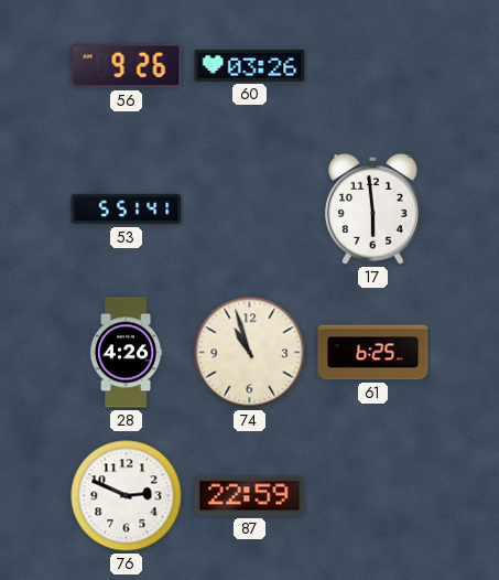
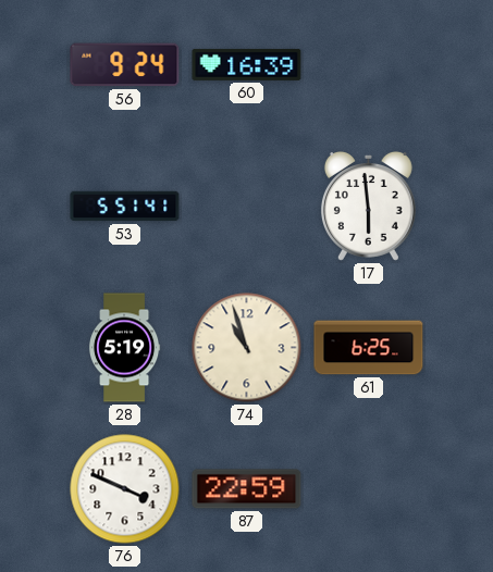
56: 9:26 -> 9:24
60: 03:26 -> 16:39
28: 4:26 -> 5:19
76: 2:49 -> 3:49
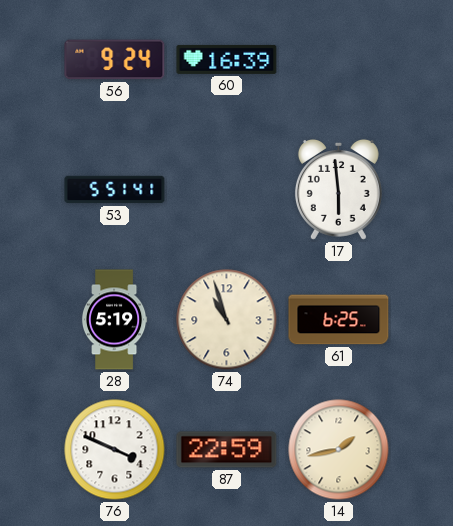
14: none -> 1:43
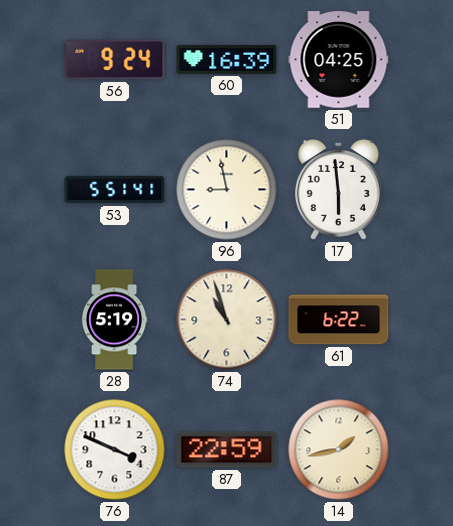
51: none -> 04:25
96: none -> 8:58
61: 6:25 -> 6:22
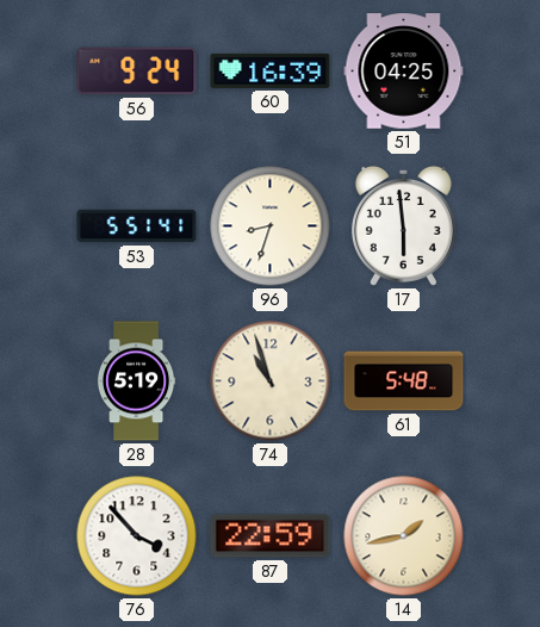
96: 8:58 -> 8:33
61: 6:22 -> 5:48
76: 3:49 -> 3:53
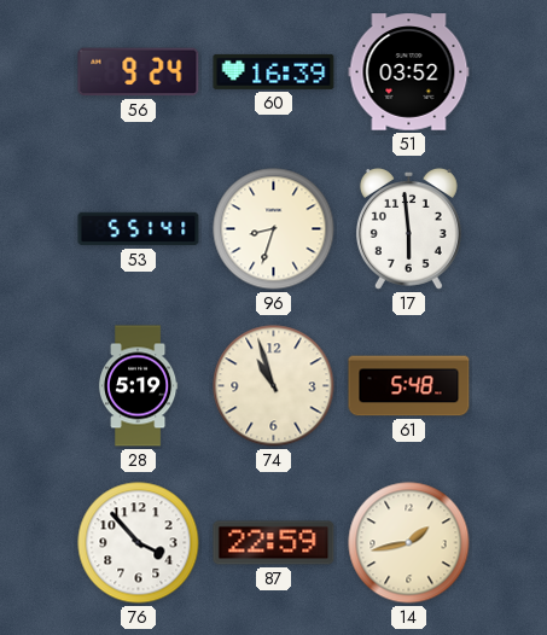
51: 04:25 -> 03:52
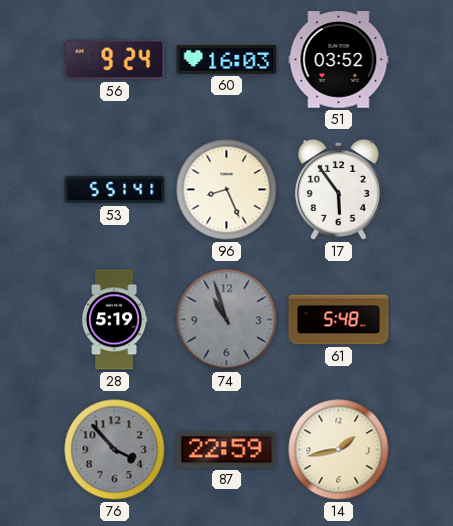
60: 16:39 -> 16:03
96: 8:33 -> 8:26
17: 5:59 -> 5:54
74 dial: cream -> grey
76 dial: white -> grey
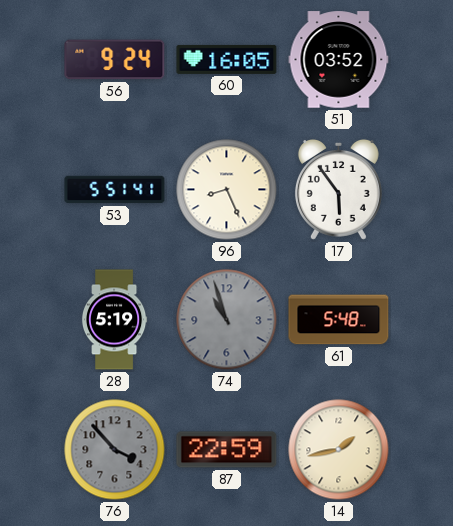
60: 16:03 -> 16:05
